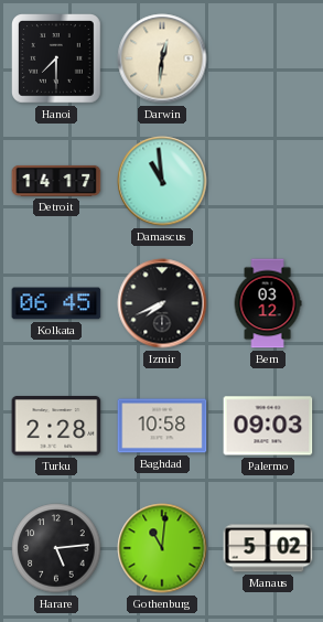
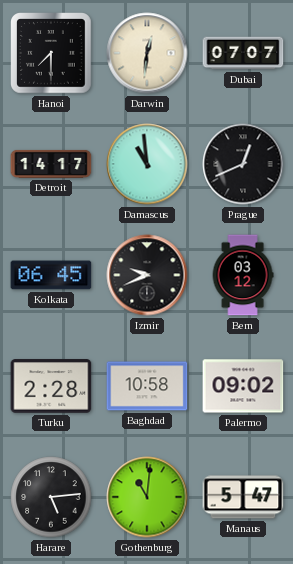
Dubai: none -> 07:07
Prague: none -> 12:41
Izmir: 7:41 -> 9:41
Palermo: 09:03 -> 09:02
Manaus: 5:02 -> 5:47
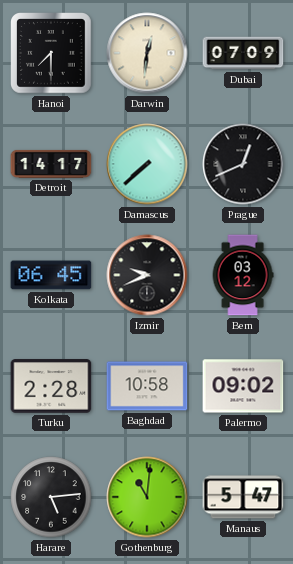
Dubai: 07:07 -> 07:09
Damascus: 10:59 -> 7:38
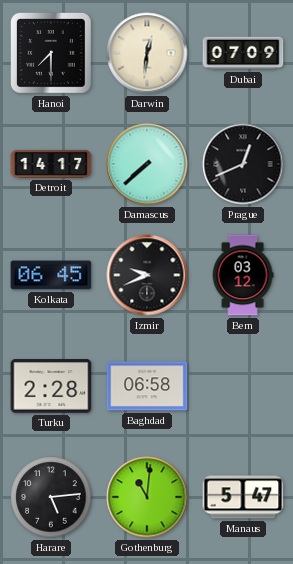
Baghdad: 10:58 -> 06:58
Palermo: 09:02 -> none
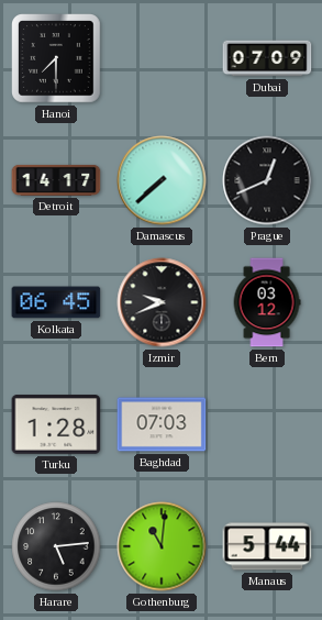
Darwin: 12:31 -> none
Turku: 2:28 -> 1:28
Baghdad: 06:58 -> 07:03
Manaus: 5:47 -> 5:44
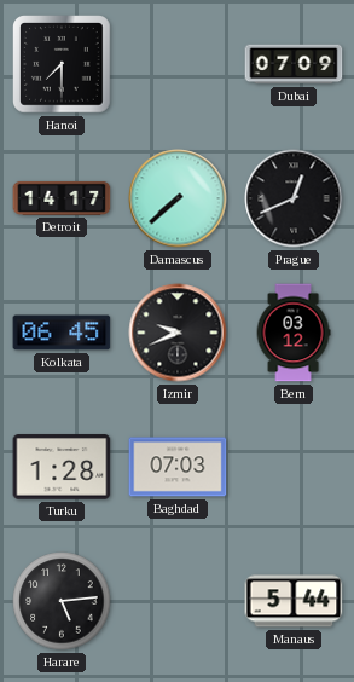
Gothenburg: 11:01 -> none
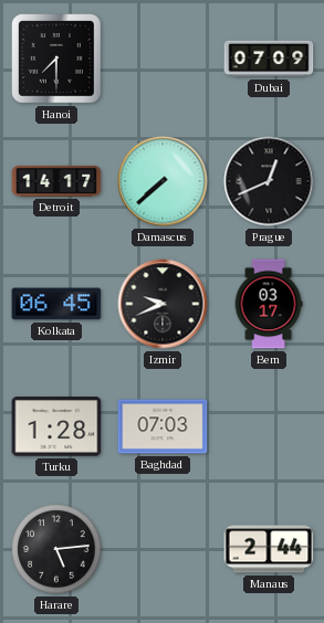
Bern: 03:12 -> 03:17
Manaus: 5:44 -> 2:44
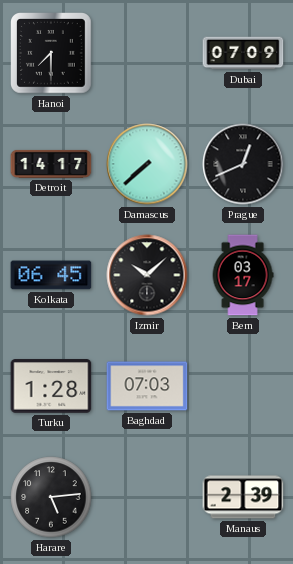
Izmir: 9:41 -> 10:08
Manaus: 2:44 -> 2:39
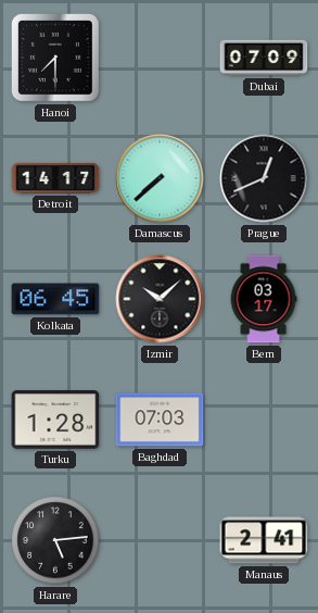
Manaus: 2:39 -> 2:41
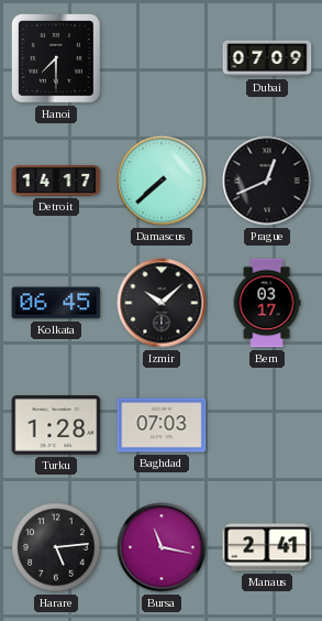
Bursa: none -> 11:17
